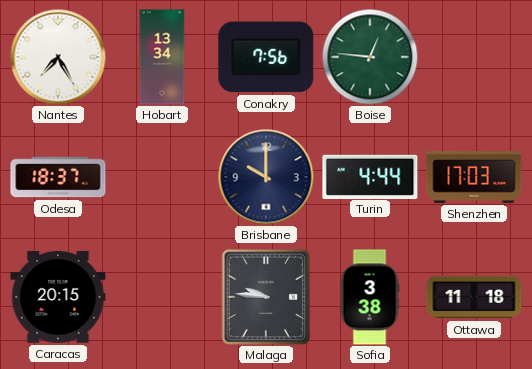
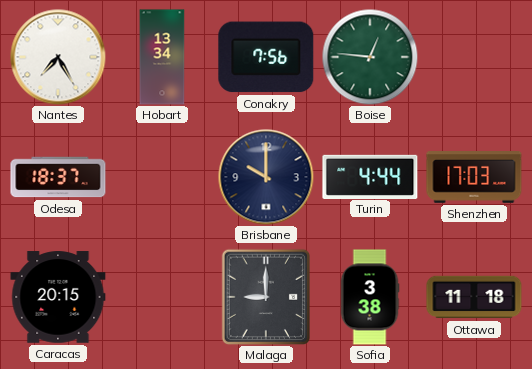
Malaga: 9:46 -> 9:00
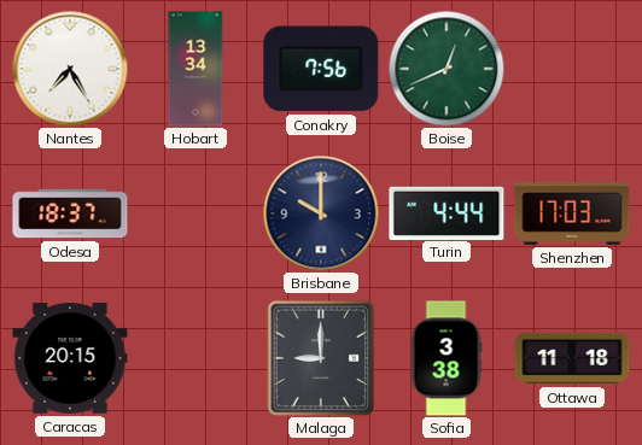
Boise: 12:46 -> 12:41
